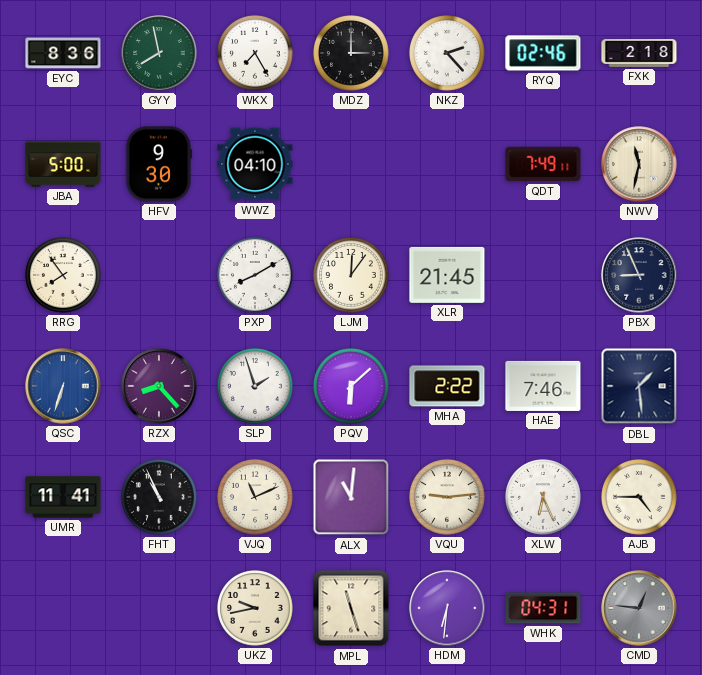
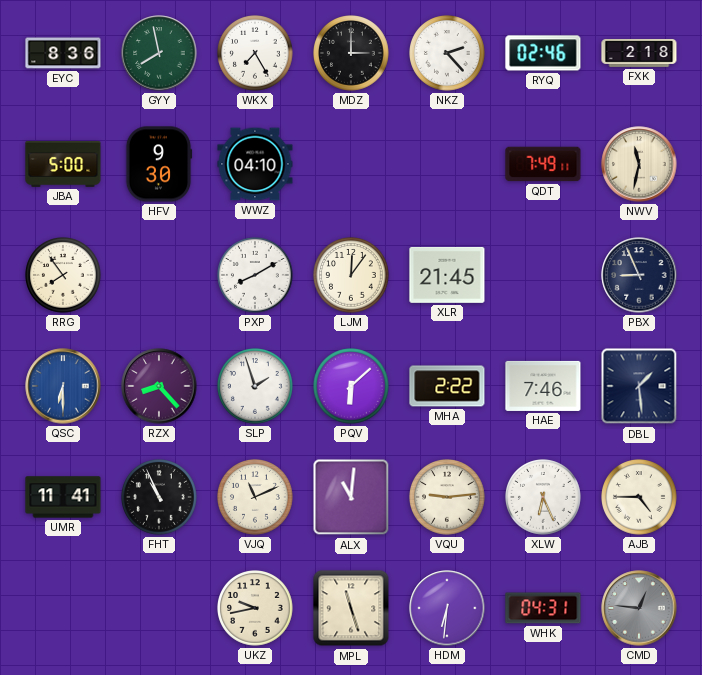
QSC: 6:33 -> 6:30
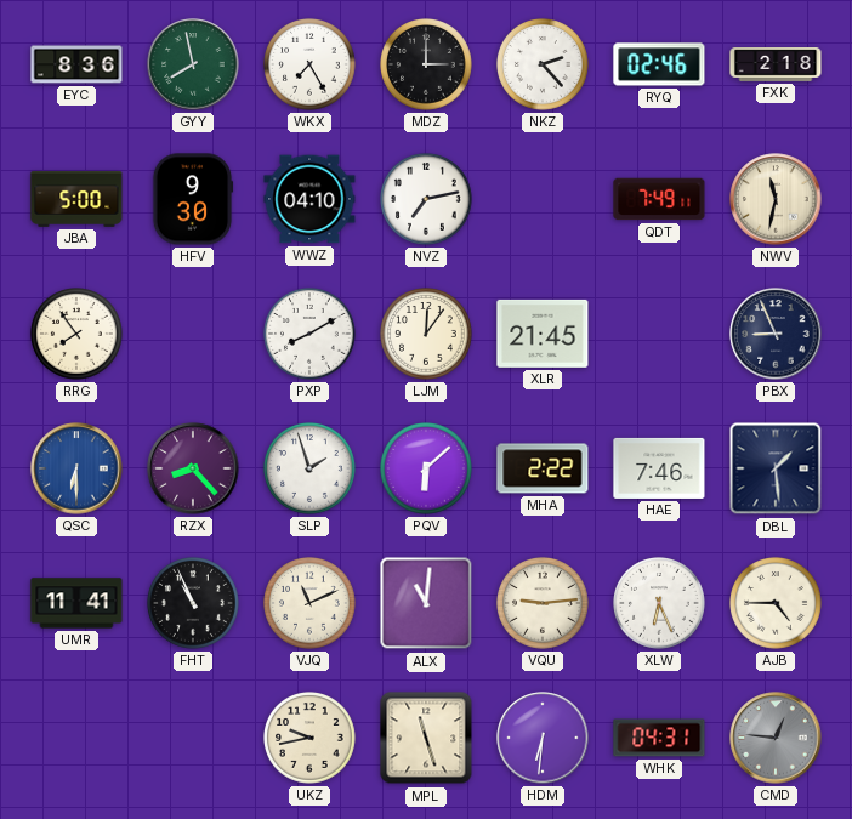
NVZ: none -> 7:13
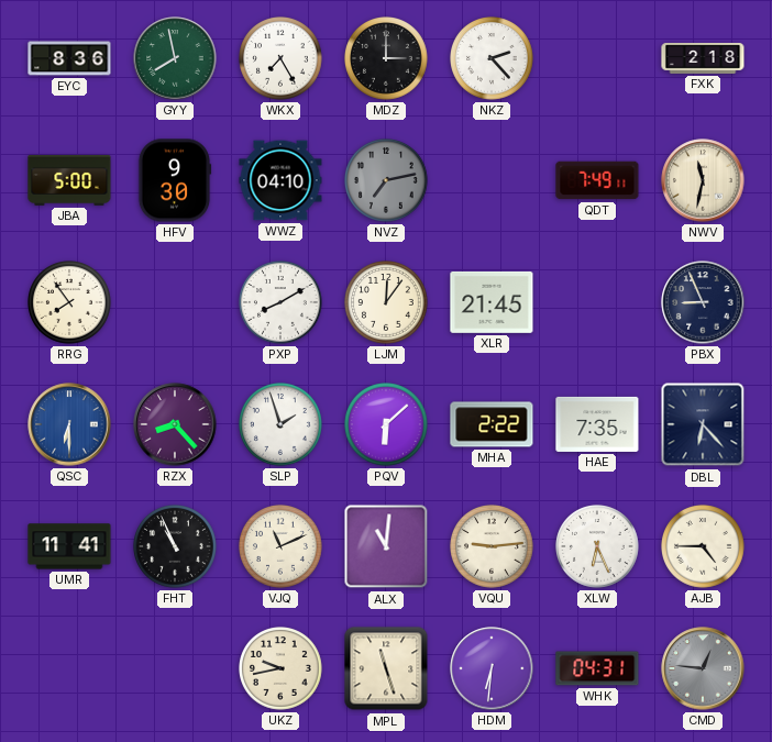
RYQ: 02:46 -> none
NVZ dial: white -> grey
HAE: 7:46 -> 7:35
DBL: 1:29 -> 6:23
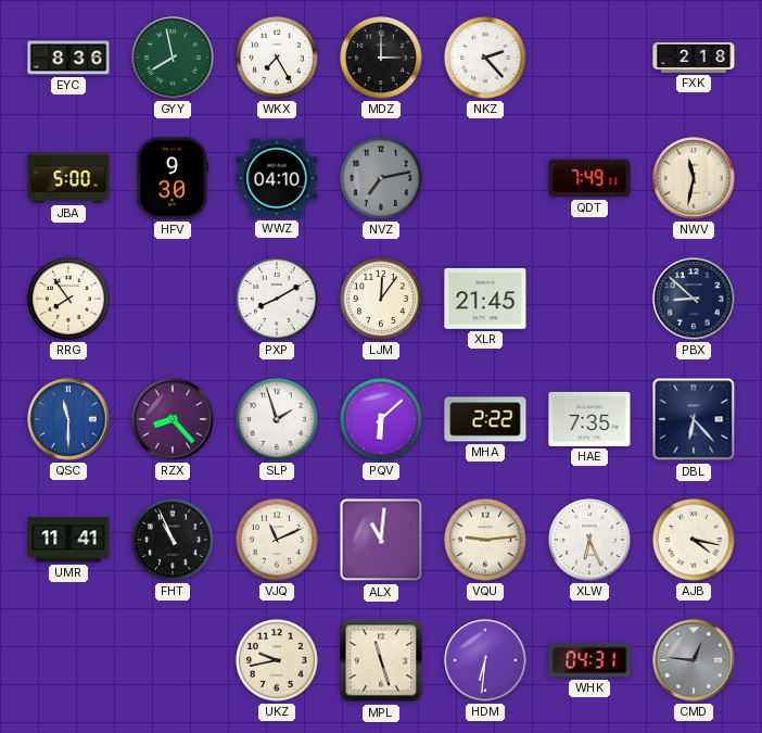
PBX: 8:56 -> 8:52
QSC: 6:30 -> 11:30
AJB: 4:45 -> 4:17
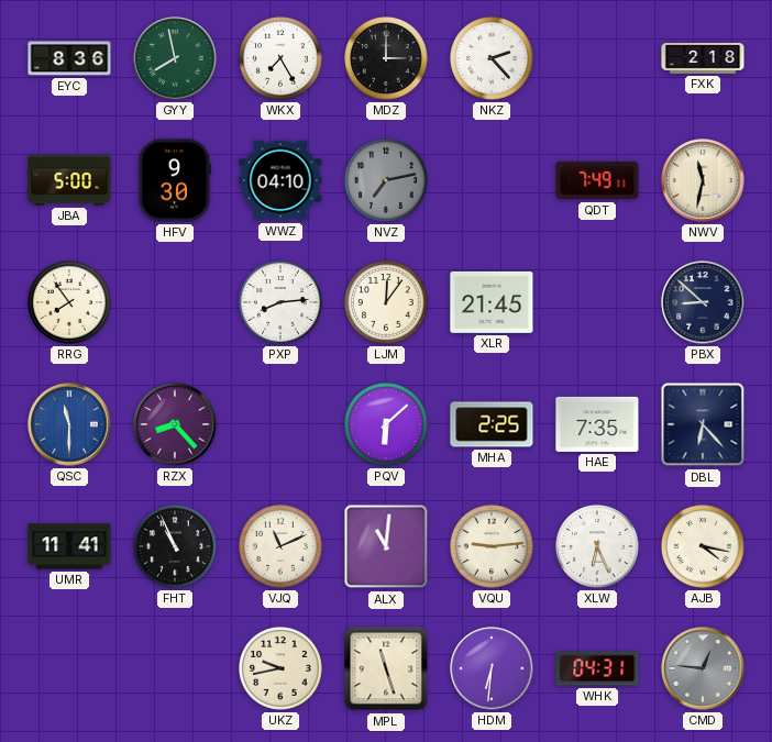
PXP: 8:10 -> 8:14
SLP: 1:57 -> none
MHA: 2:22 -> 2:25
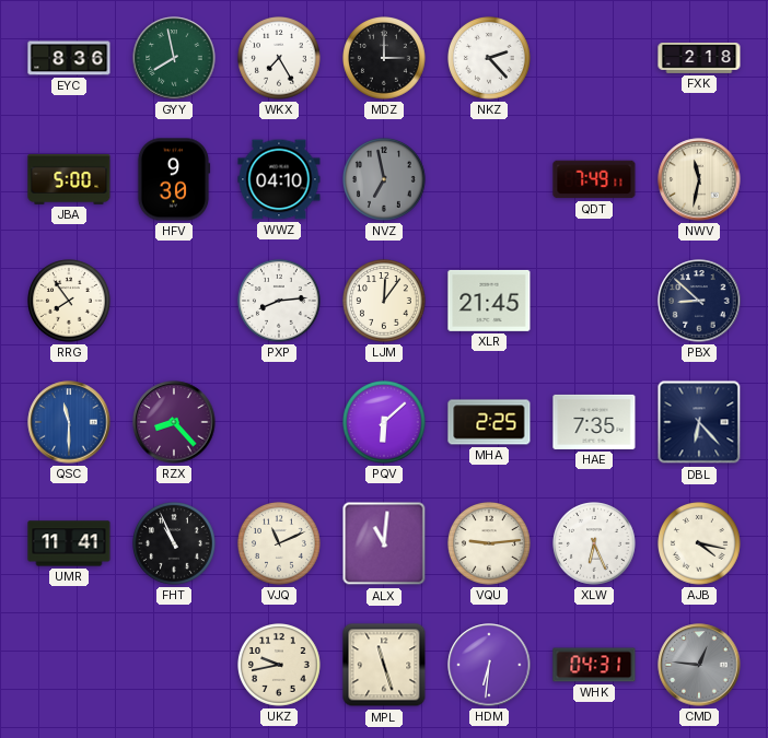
NVZ: 7:13 -> 6:58
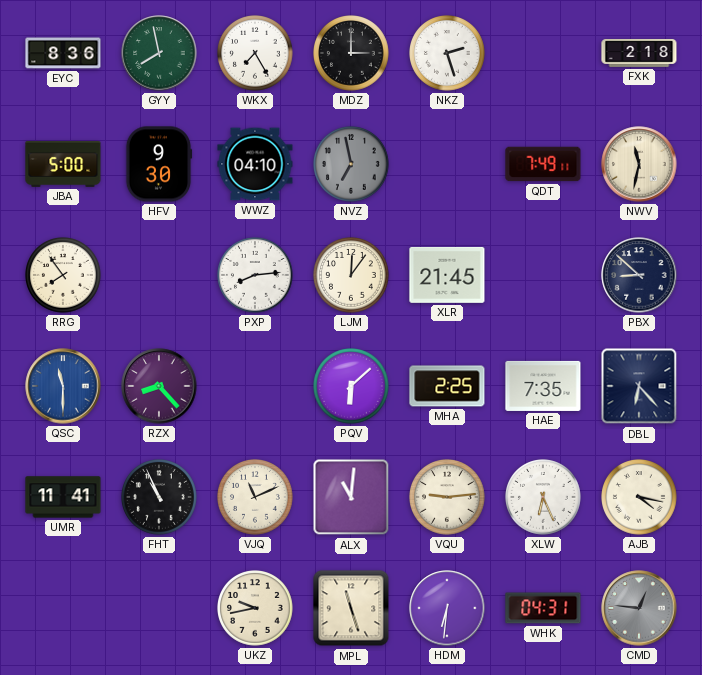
NKZ: 2:23 -> 2:27
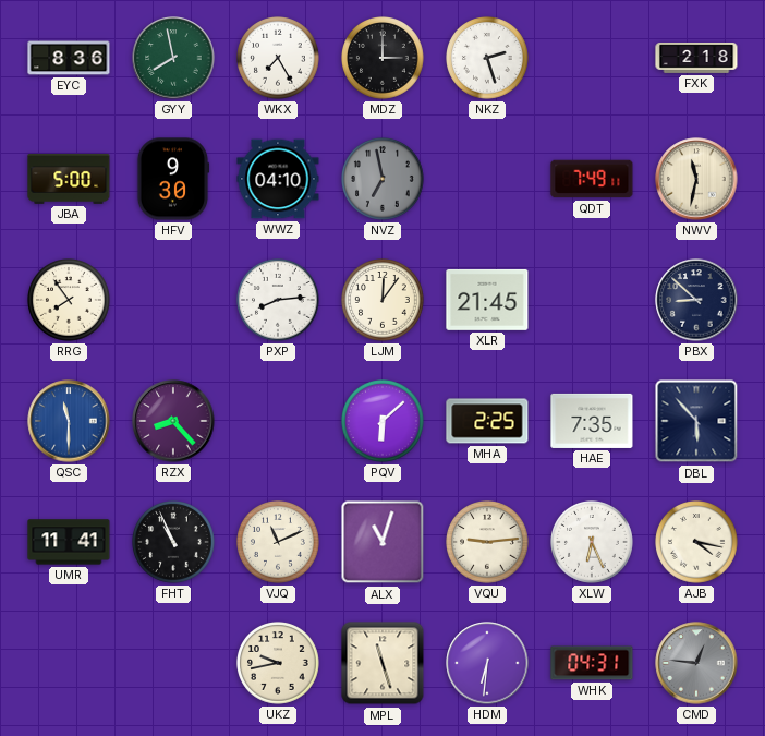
DBL: 6:23 -> 5:53
ALX: 11:01 -> 11:03
